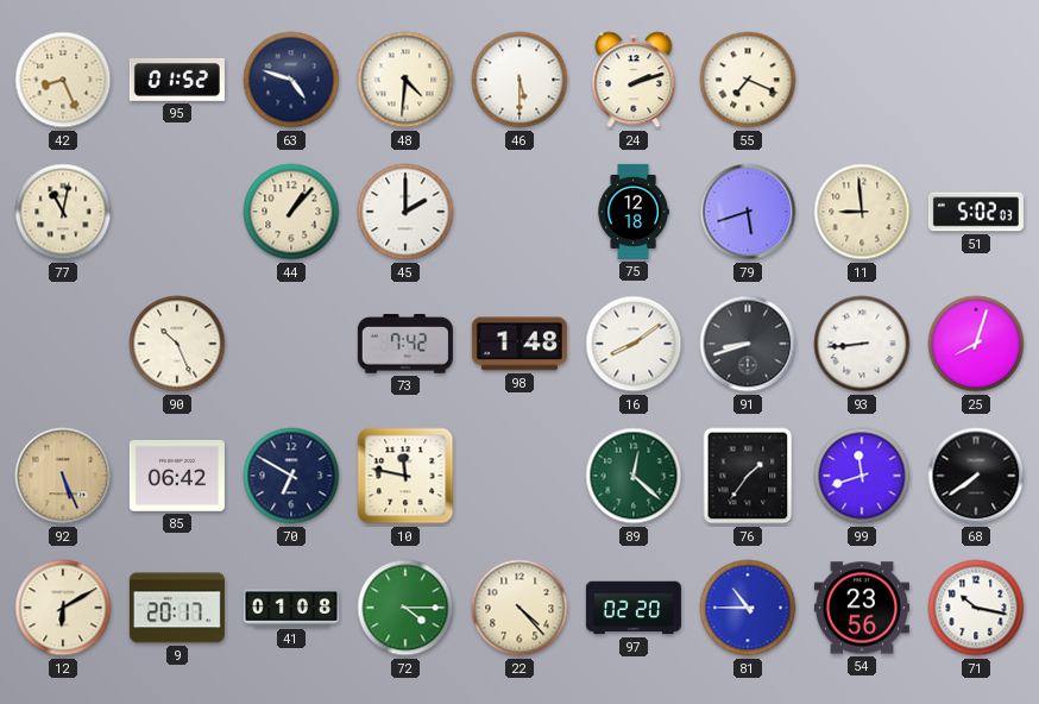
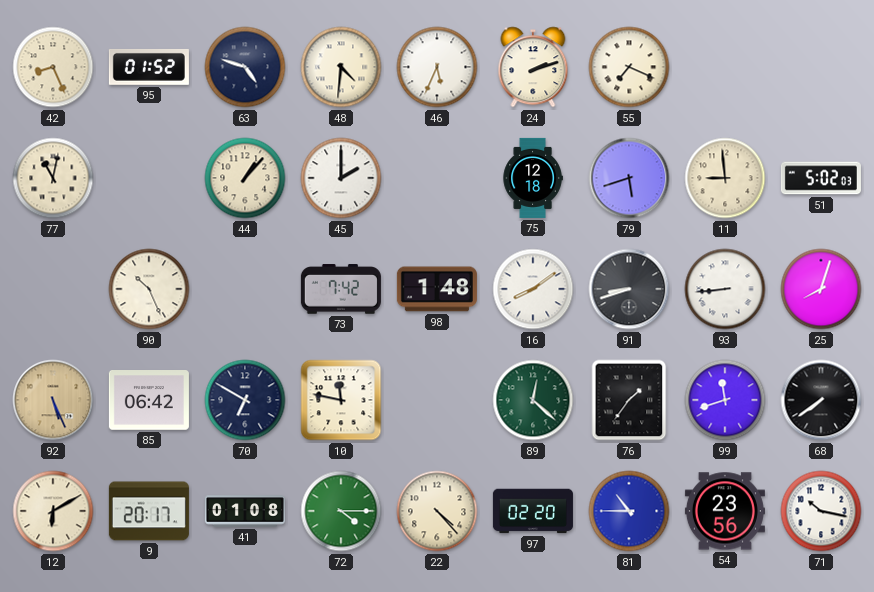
46: 5:30 -> 5:34
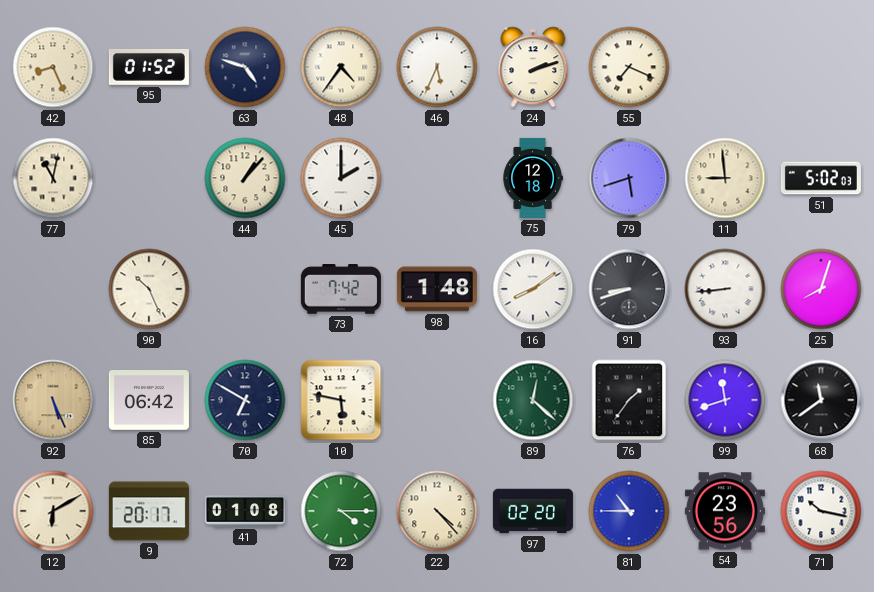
48: 4:31 -> 4:36
10: 11:47 -> 5:47
68: 7:39 -> 11:39
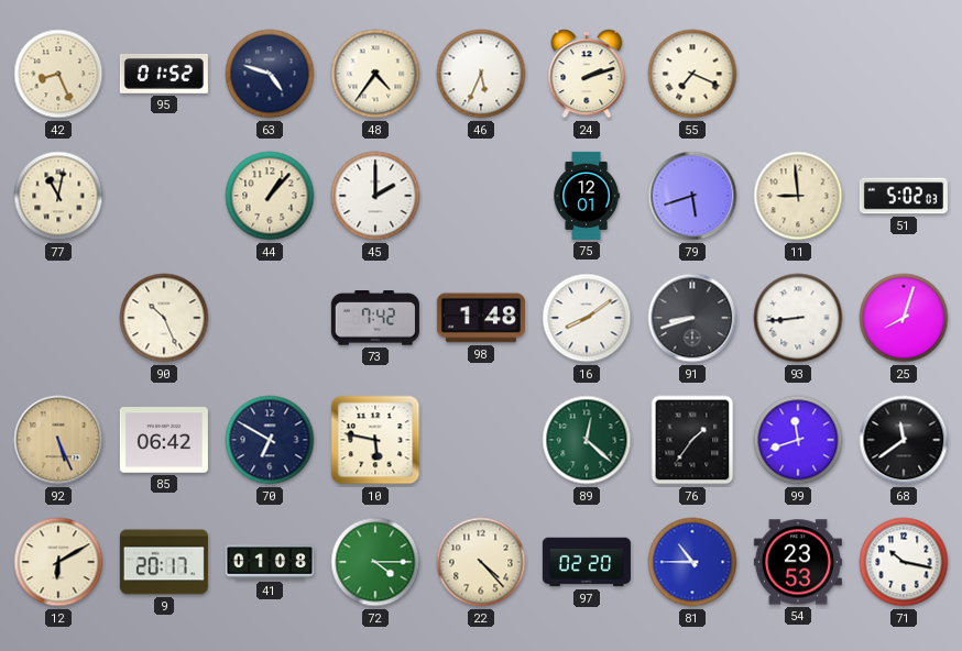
75: 12:18 -> 12:01
54: 23:56 -> 23:53
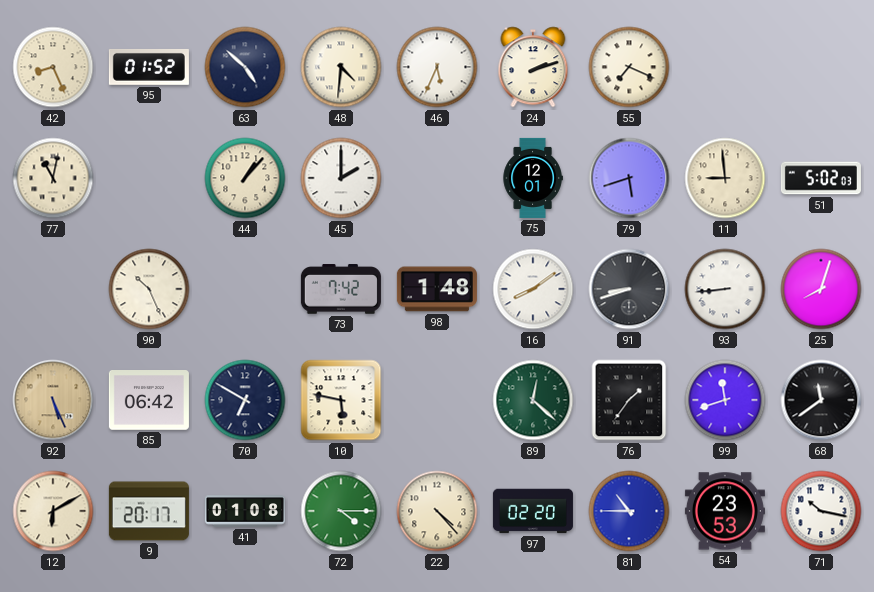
63: 4:48 -> 4:52
48: 4:36 -> 4:31
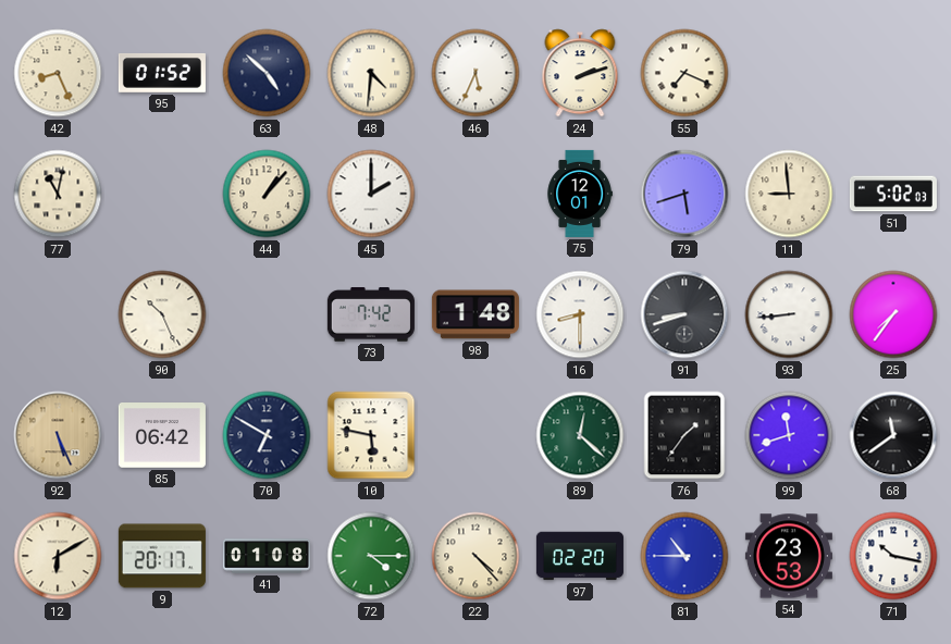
16: 8:09 -> 8:30
25: 8:03 -> 7:36
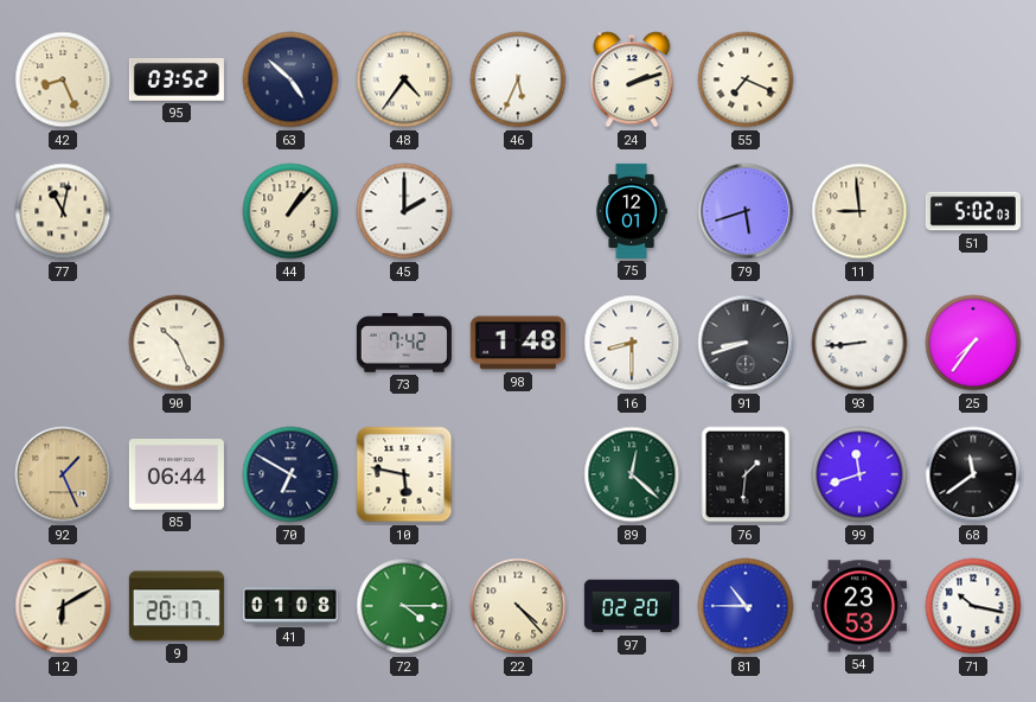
95: 01:52 -> 03:52
48: 4:31 -> 4:36
92: 5:26 -> 1:26
85: 06:42 -> 06:44
76: 1:36 -> 1:31
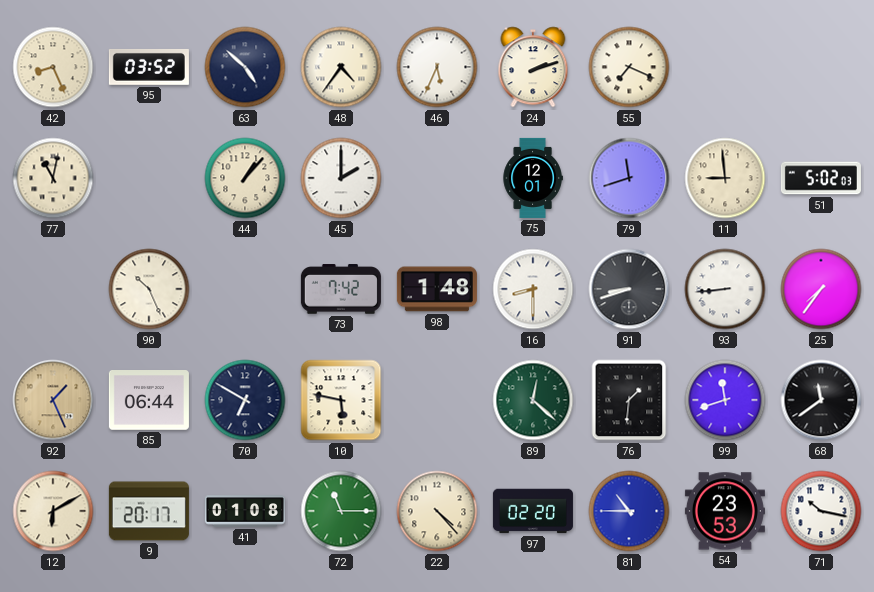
79: 5:42 -> 11:42
72: 4:15 -> 11:15
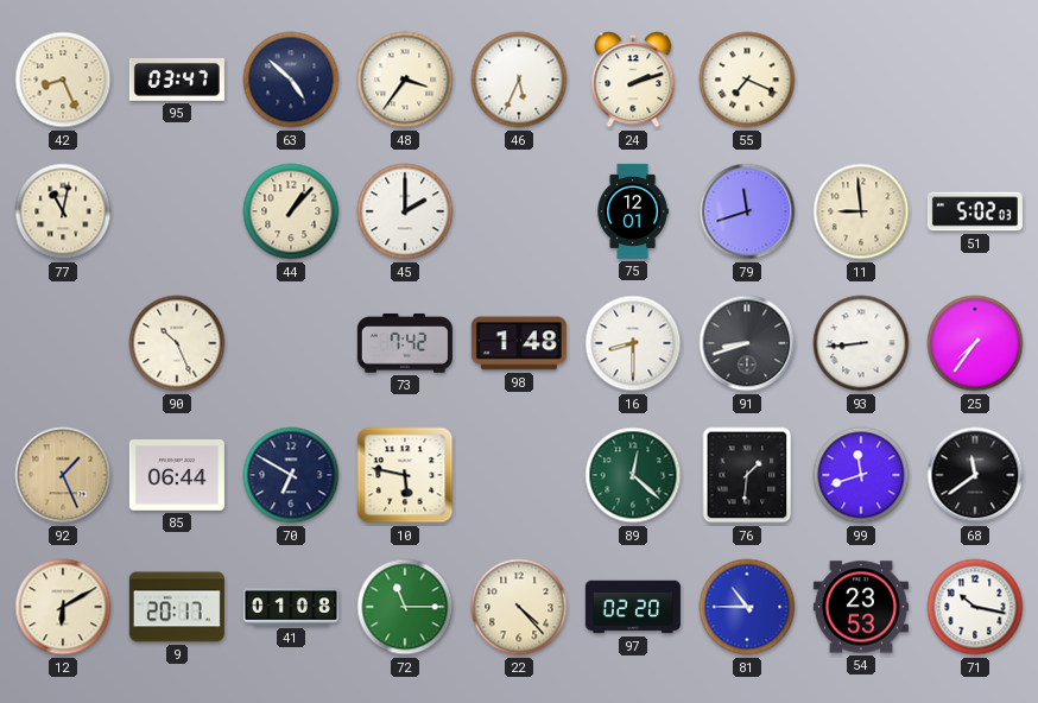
95: 03:52 -> 03:47
48: 4:36 -> 3:36
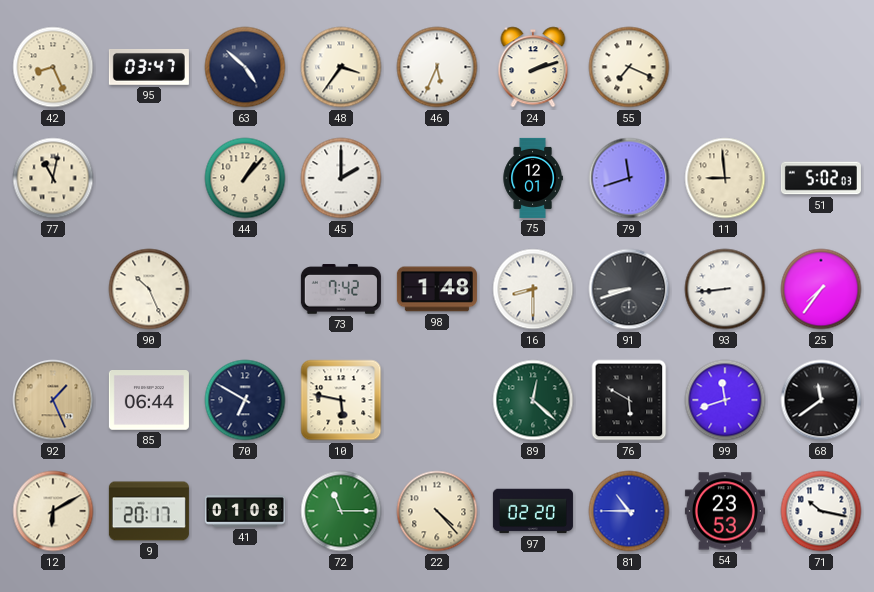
76: 1:31 -> 5:50
